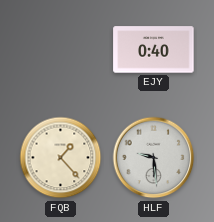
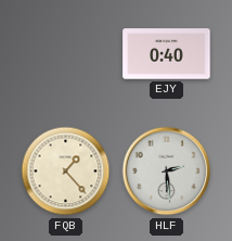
HLF: 9:29 -> 2:29
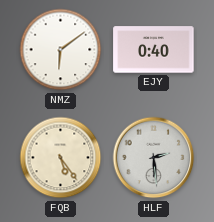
NMZ: none -> 6:09
FQB: 1:23 -> 5:24
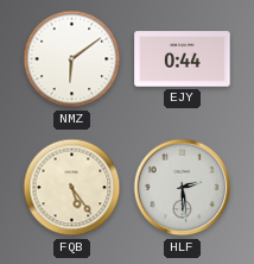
EJY: 0:40 -> 0:44
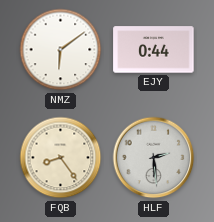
FQB: 5:24 -> 8:24
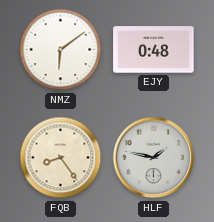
EJY: 0:44 -> 0:48
HLF: 2:29 -> 1:47
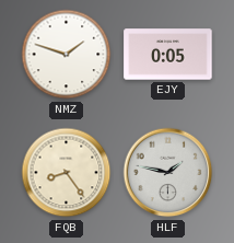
NMZ: 6:09 -> 1:48
EJY: 0:48 -> 0:05
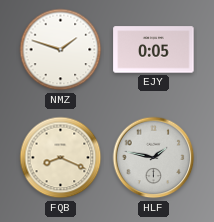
FQB: 8:24 -> 8:19
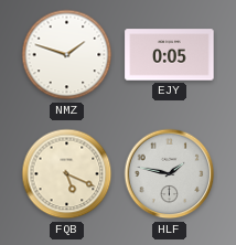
FQB: 8:19 -> 5:19
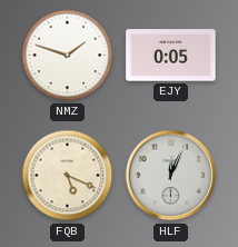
HLF: 1:47 -> 12:04
